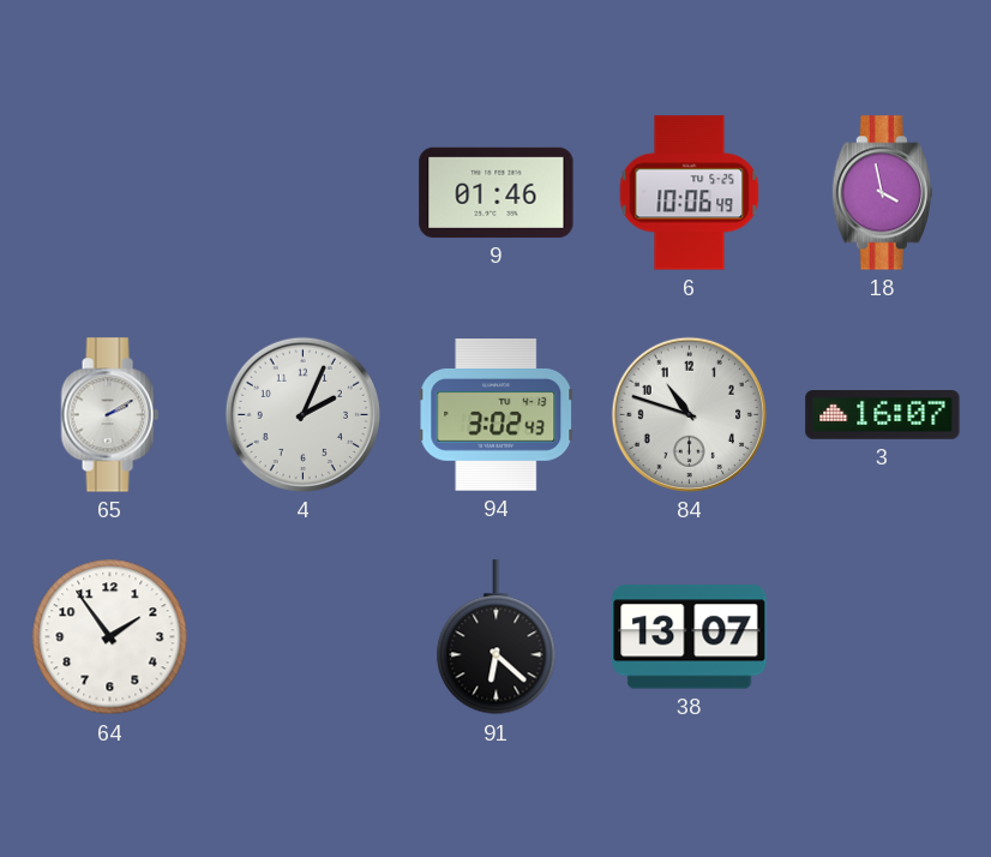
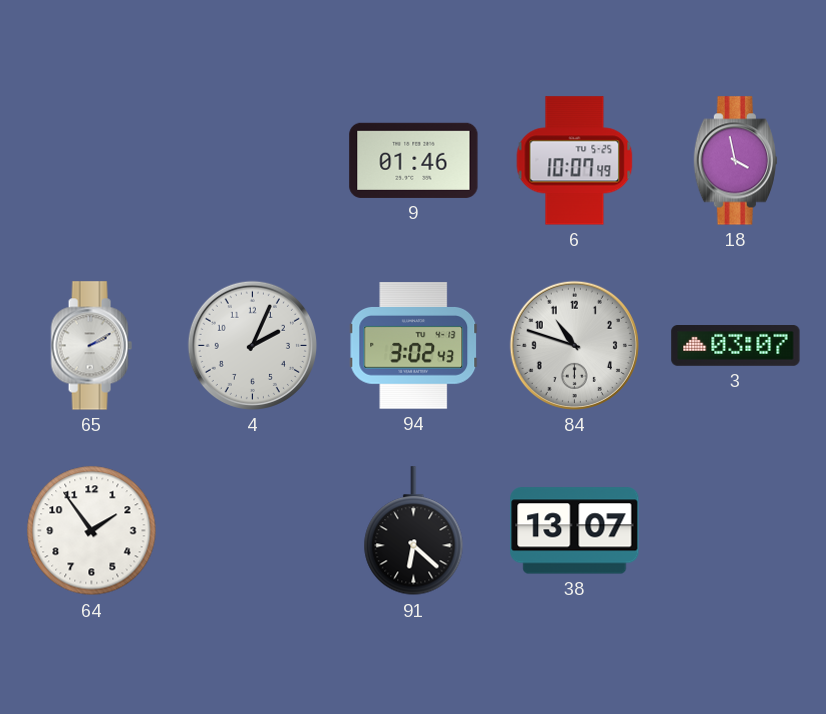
6: 10:06 -> 10:07
3: 16:07 -> 03:07
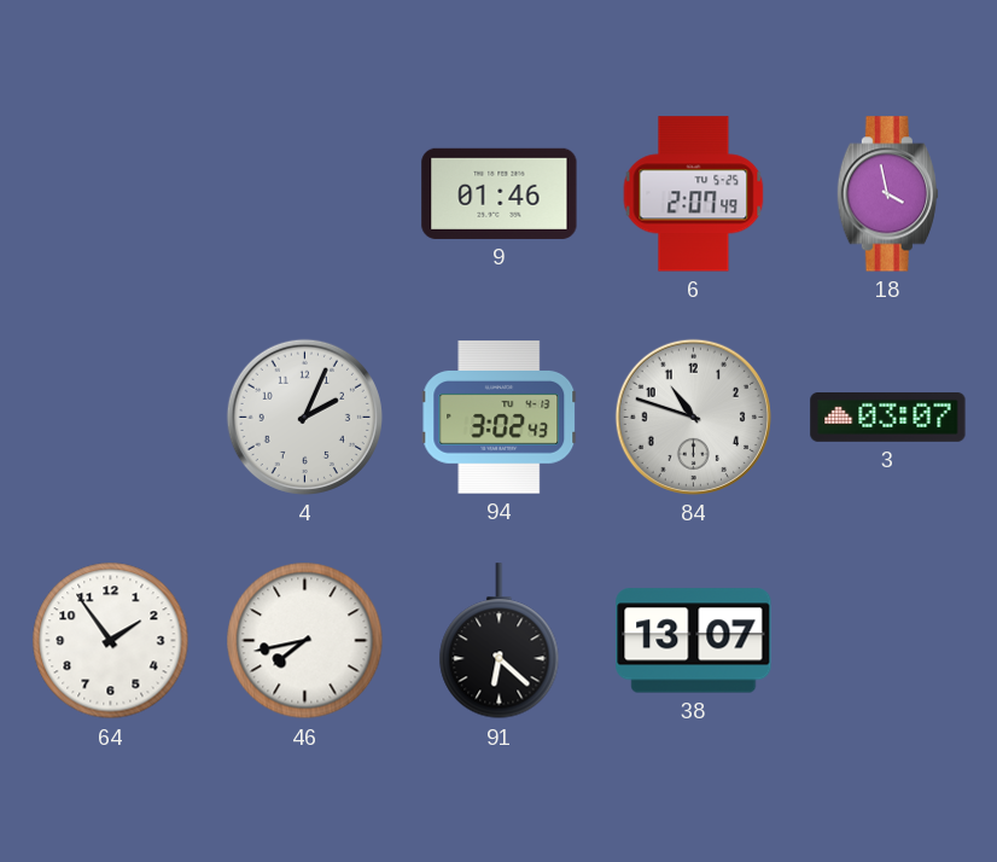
6: 10:07 -> 2:07
65: 2:10 -> none
46: none -> 7:43
